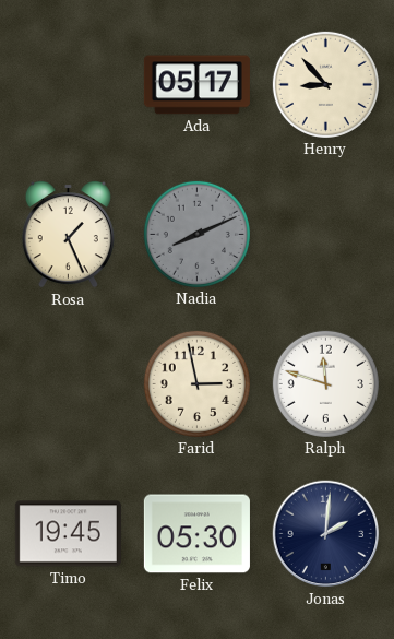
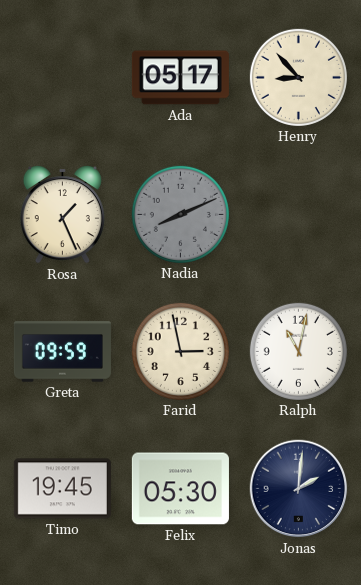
Greta: none -> 09:59
Ralph: 11:48 -> 11:02
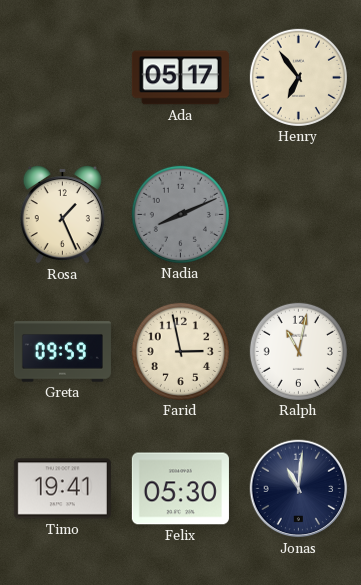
Henry: 8:53 -> 6:54
Timo: 19:45 -> 19:41
Jonas: 2:01 -> 11:01
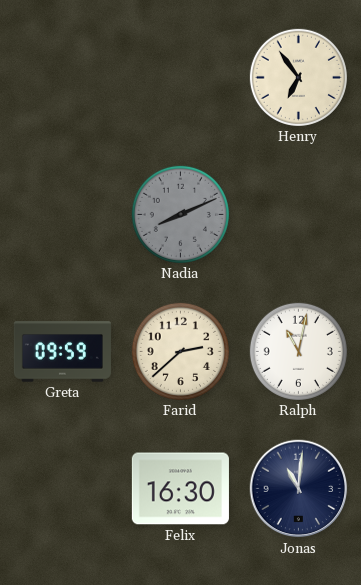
Ada: 05:17 -> none
Rosa: 1:26 -> none
Farid: 2:58 -> 2:38
Timo: 19:41 -> none
Felix: 05:30 -> 16:30
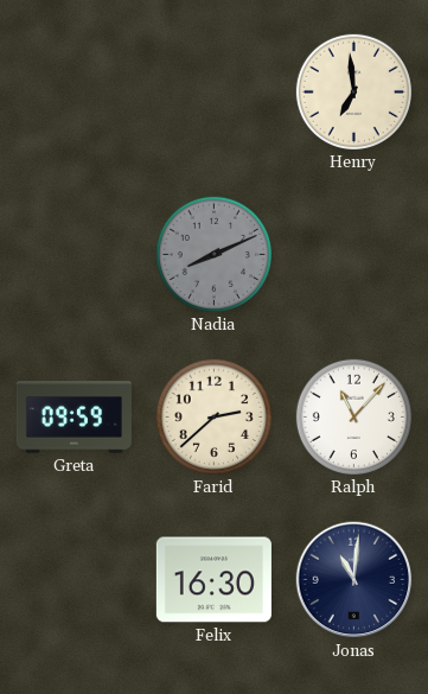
Henry: 6:54 -> 6:59
Ralph: 11:02 -> 11:07
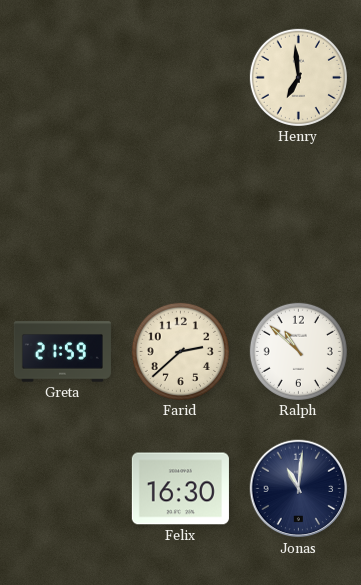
Nadia: 8:11 -> none
Greta: 09:59 -> 21:59
Ralph: 11:07 -> 10:52
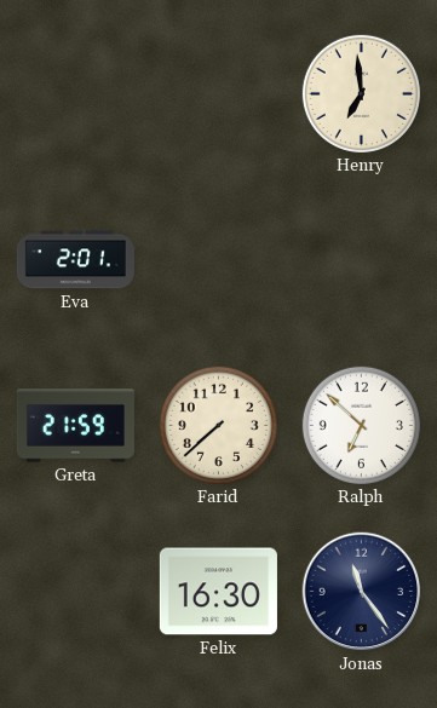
Eva: none -> 2:01
Farid: 2:38 -> 7:38
Ralph: 10:52 -> 6:52
Jonas: 11:01 -> 11:24
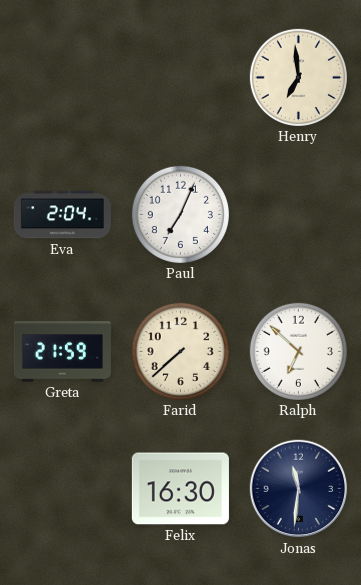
Eva: 2:01 -> 2:04
Paul: none -> 7:04
Jonas: 11:24 -> 11:31
